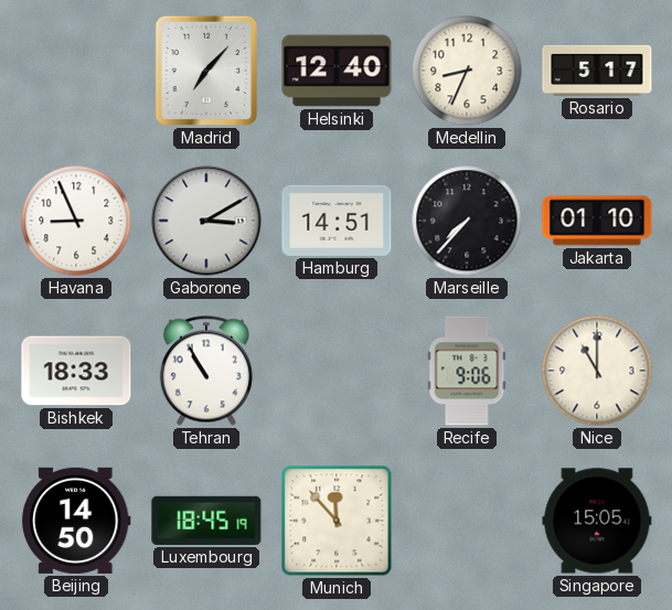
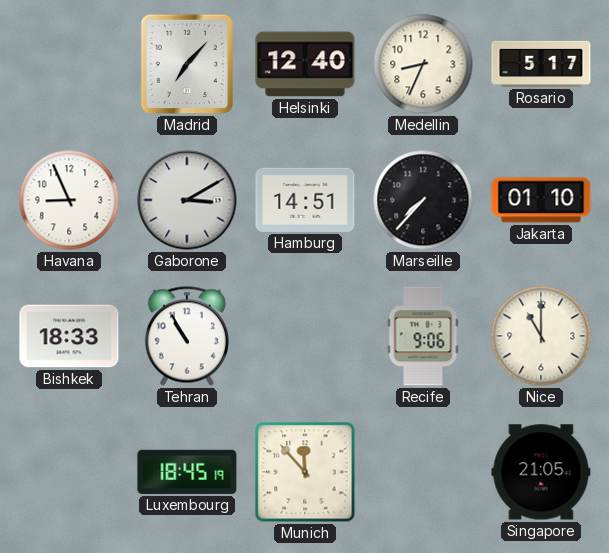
Beijing: 14:50 -> none
Singapore: 15:05 -> 21:05
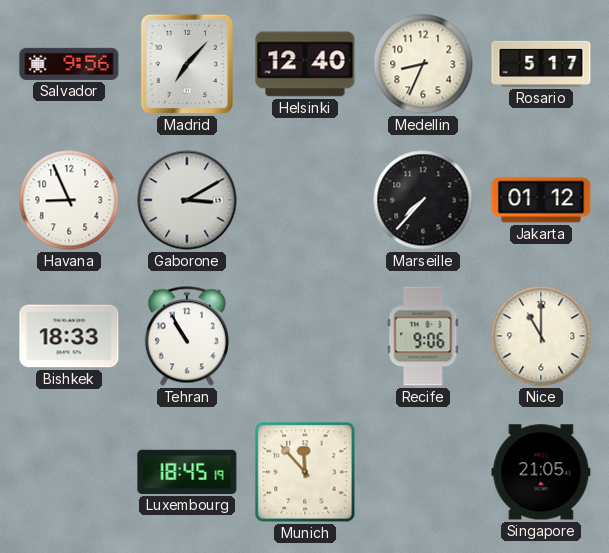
Salvador: none -> 9:56
Hamburg: 14:51 -> none
Jakarta: 01:10 -> 01:12
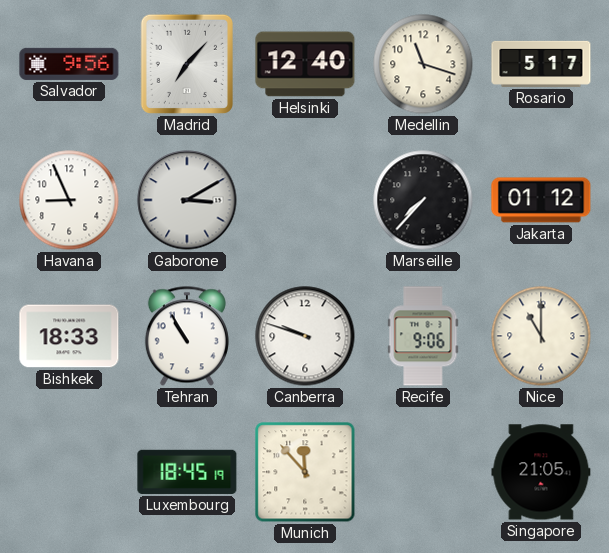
Medellin: 8:34 -> 11:18
Canberra: none -> 9:48
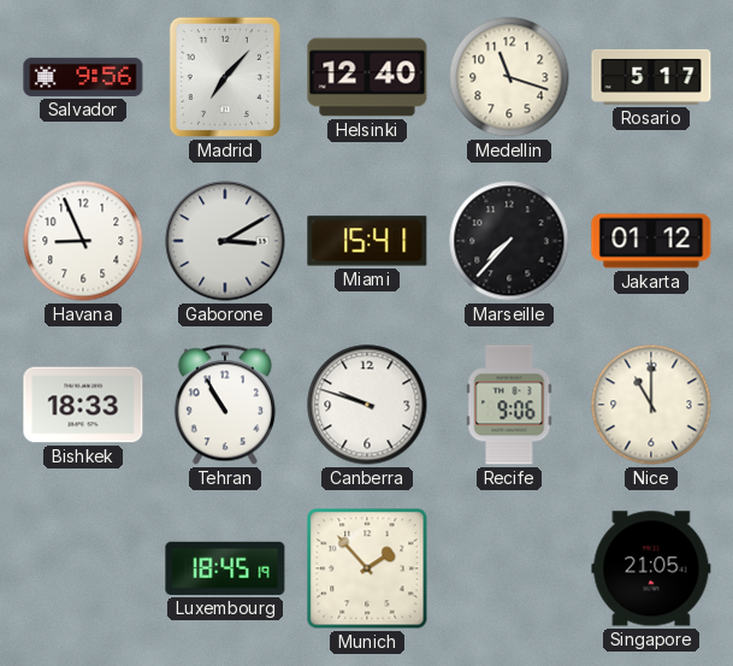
Miami: none -> 15:41
Munich: 11:53 -> 1:53
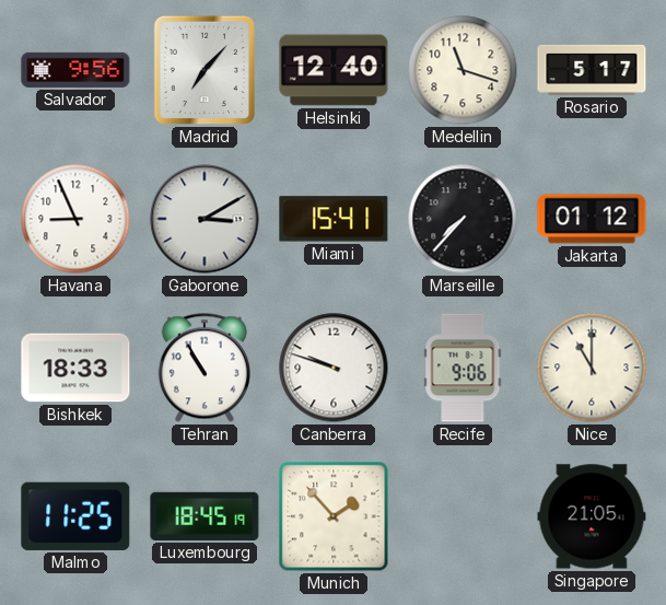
Malmo: none -> 11:25
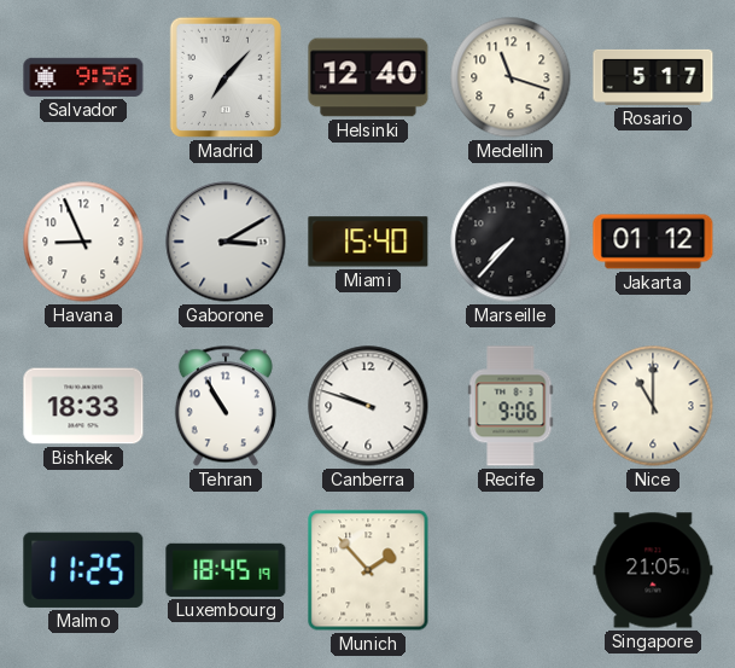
Miami: 15:41 -> 15:40
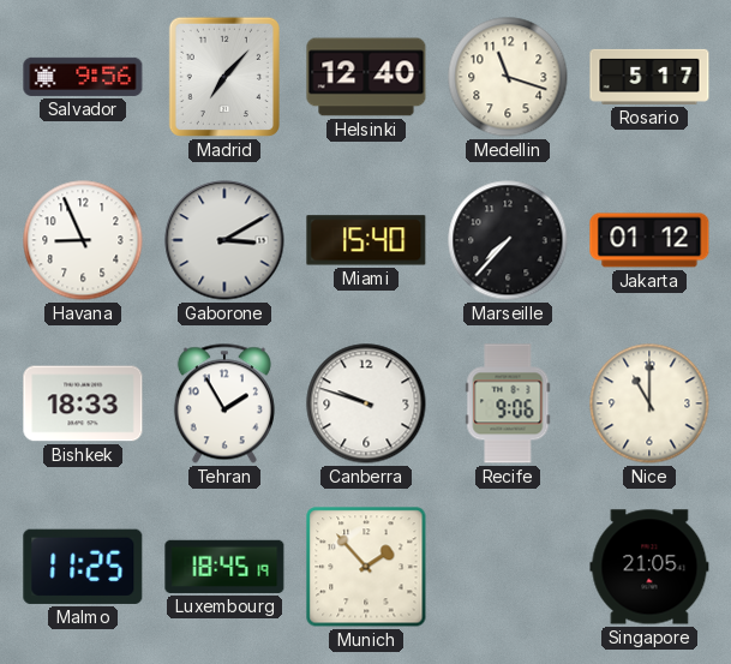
Tehran: 10:55 -> 1:55
